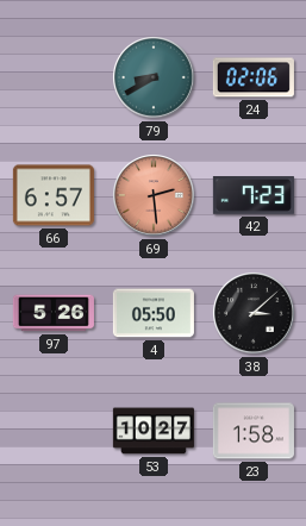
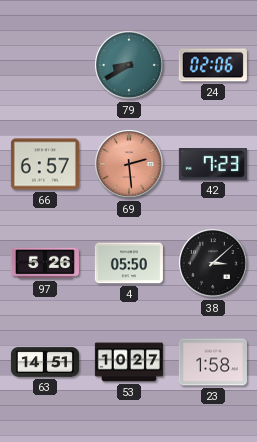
63: none -> 14:51
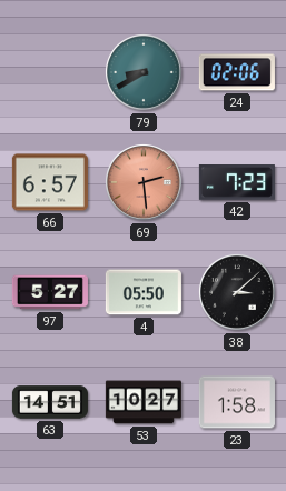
97: 5:26 -> 5:27
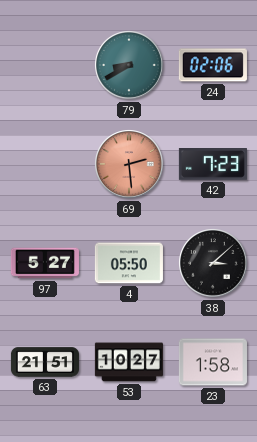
66: 6:57 -> none
63: 14:51 -> 21:51
